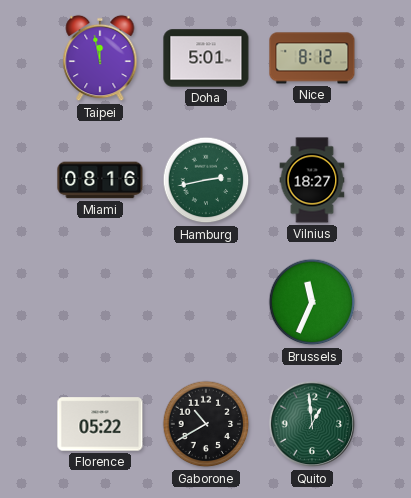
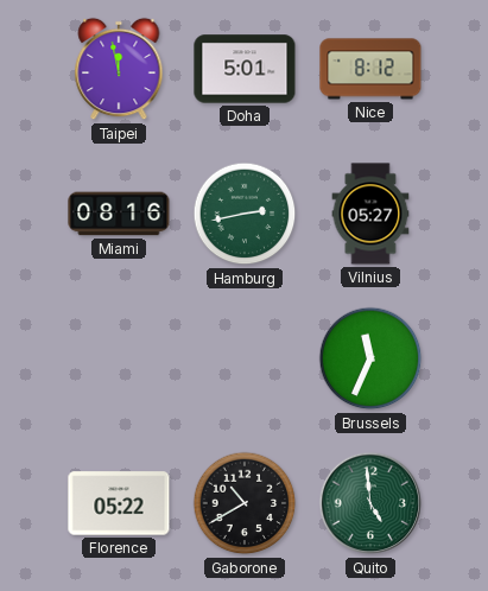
Vilnius: 18:27 -> 05:27
Quito: 12:59 -> 4:59
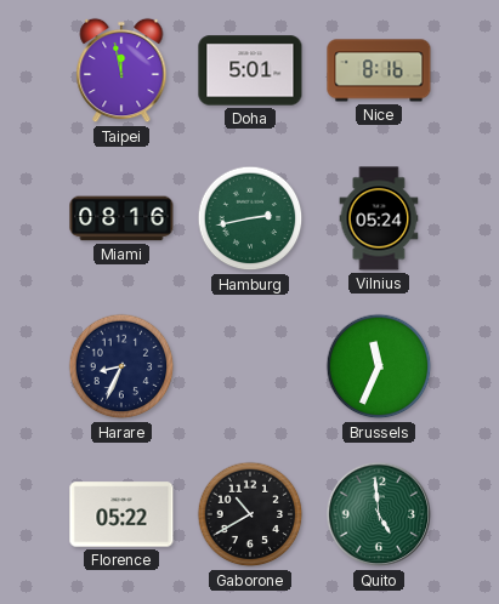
Nice: 8:12 -> 8:16
Vilnius: 05:27 -> 05:24
Harare: none -> 8:34
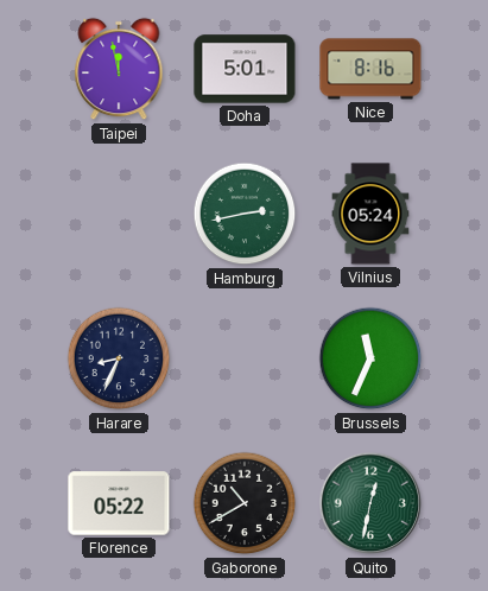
Miami: 08:16 -> none
Quito: 4:59 -> 12:32
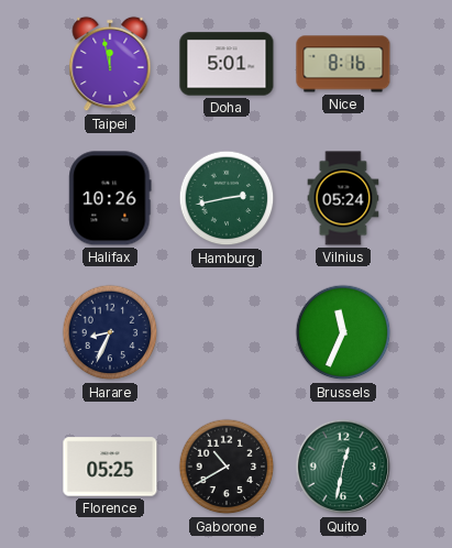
Halifax: none -> 10:26
Florence: 05:22 -> 05:25
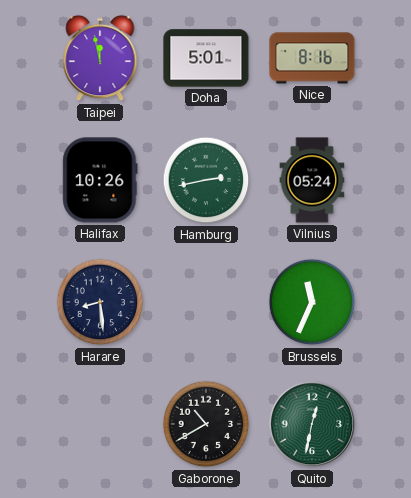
Harare: 8:34 -> 8:29
Florence: 05:25 -> none
